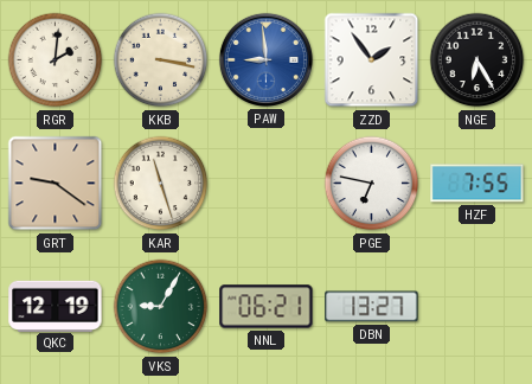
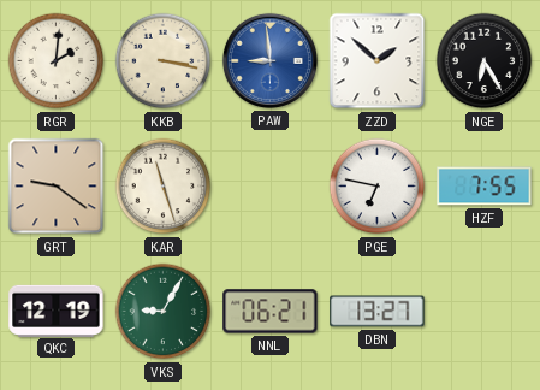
ZZD: 1:54 -> 1:52
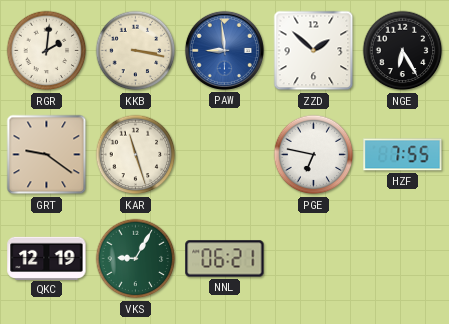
DBN: 13:27 -> none
